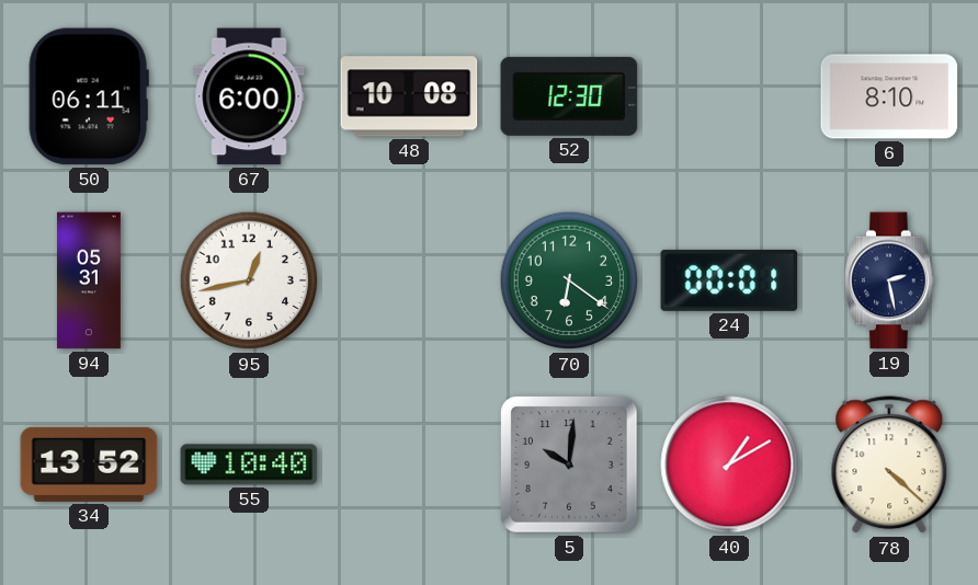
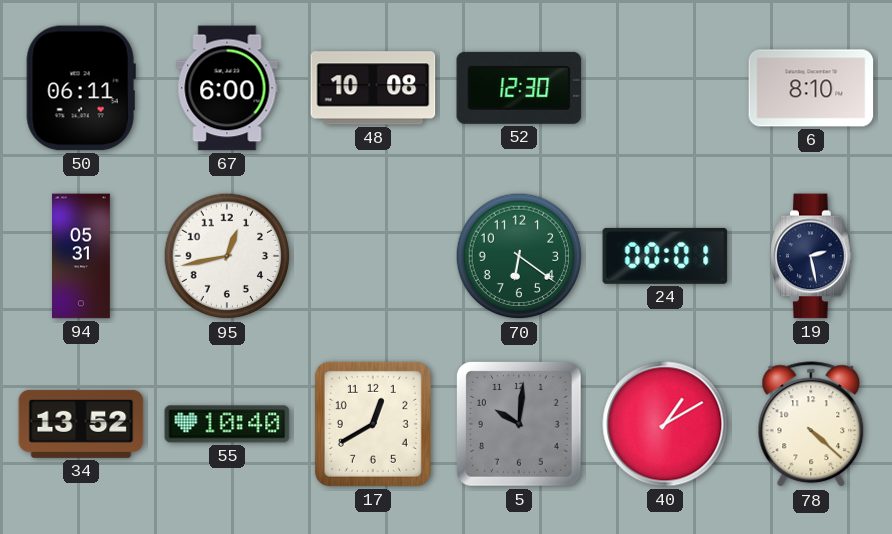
17: none -> 12:40
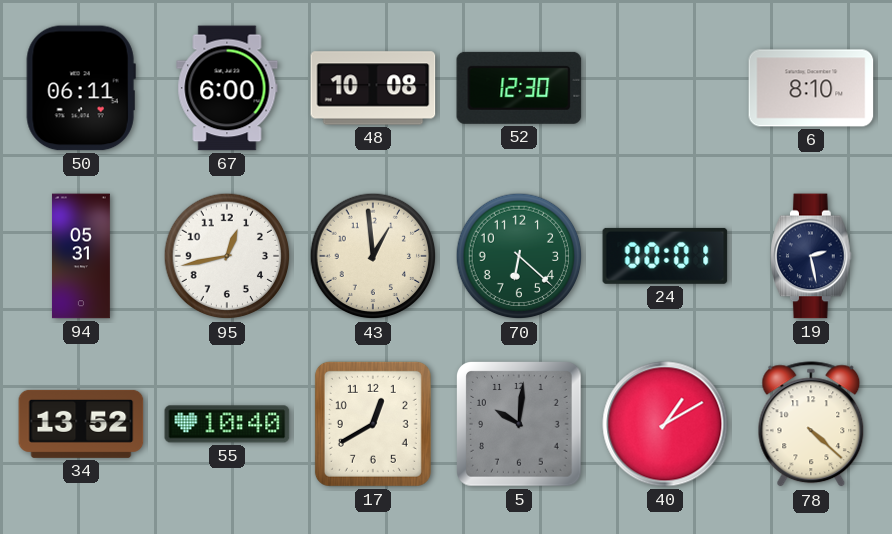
43: none -> 12:59
70: 6:21 -> 6:22
